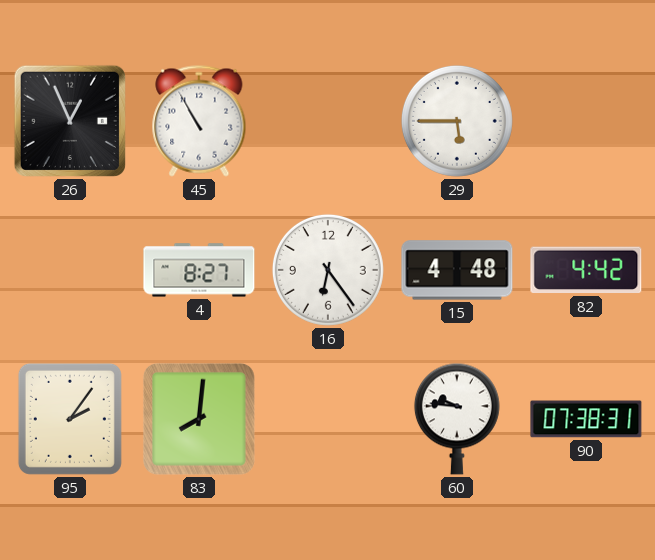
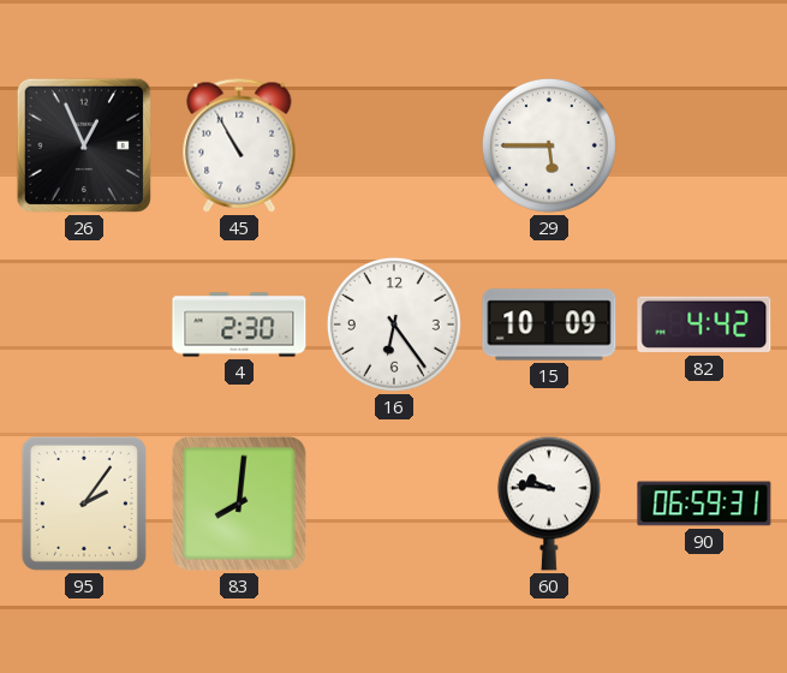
4: 8:27 -> 2:30
15: 4:48 -> 10:09
90: 07:38 -> 06:59
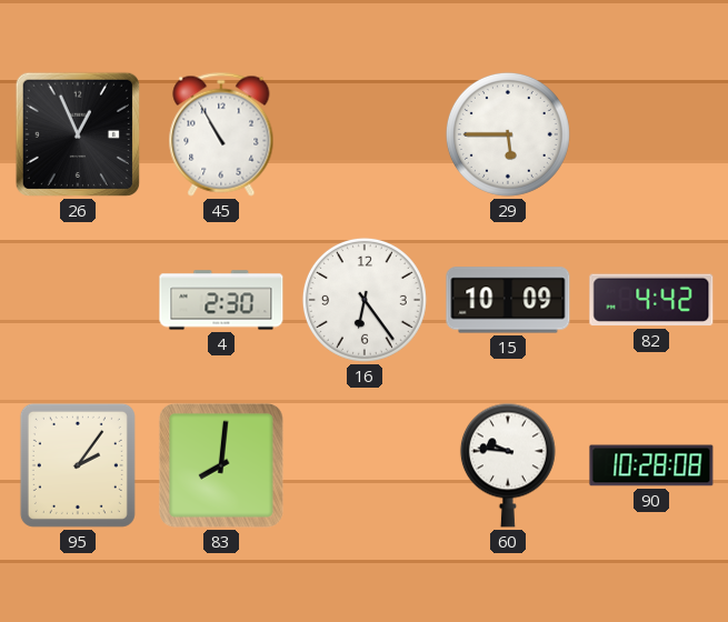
90: 06:59 -> 10:28
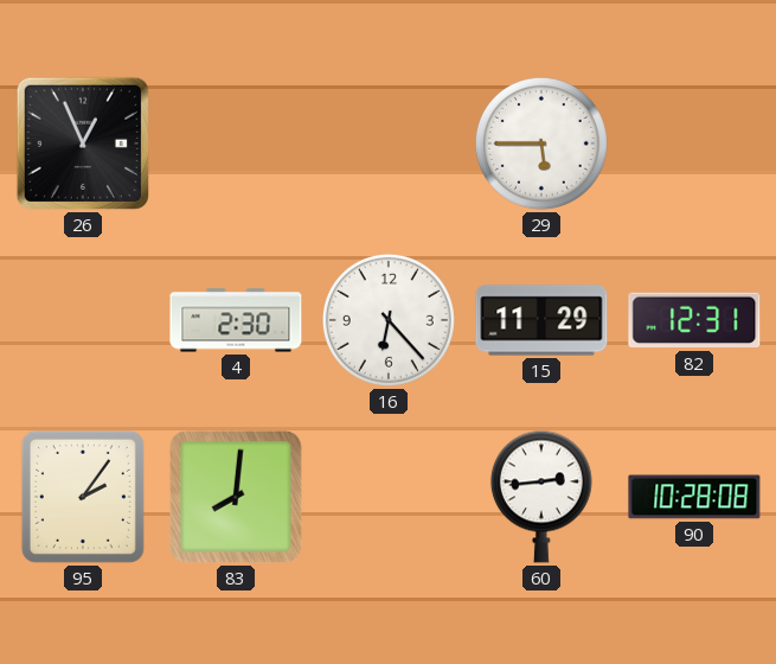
45: 10:55 -> none
16: 6:24 -> 6:23
15: 10:09 -> 11:29
82: 4:42 -> 12:31
60: 9:46 -> 2:44
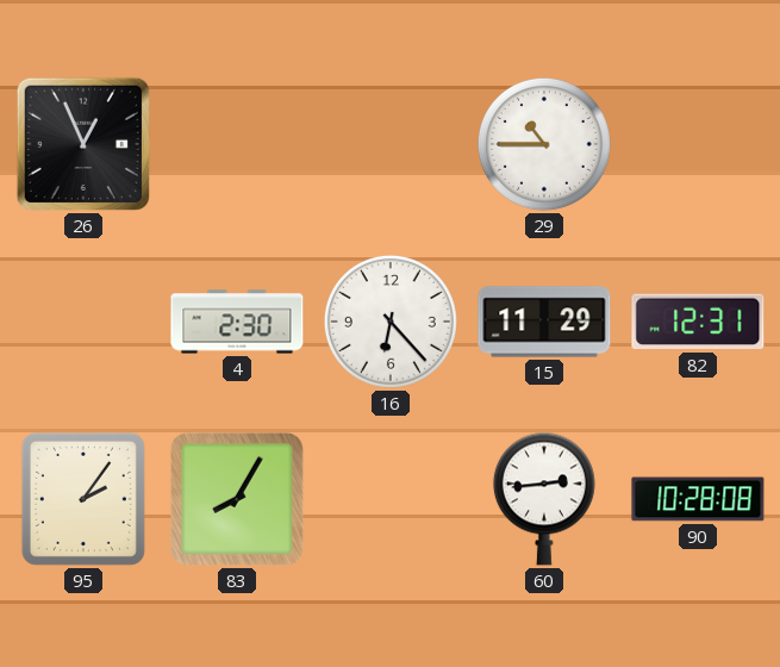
29: 5:45 -> 10:45
83: 8:01 -> 8:05
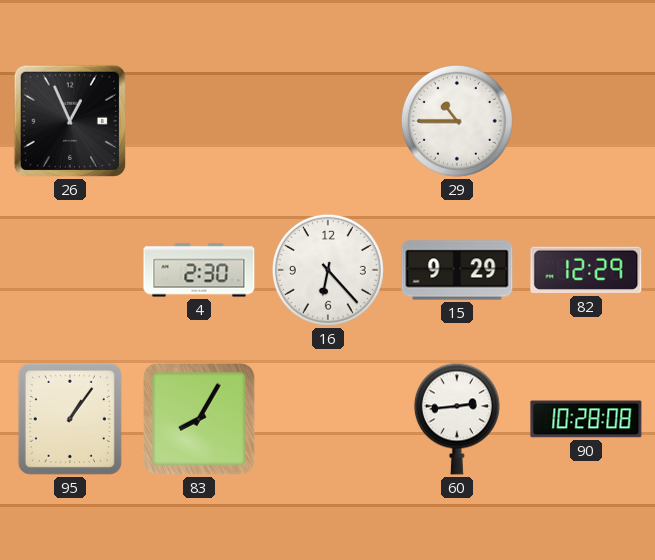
15: 11:29 -> 9:29
82: 12:31 -> 12:29
95: 2:06 -> 1:06
